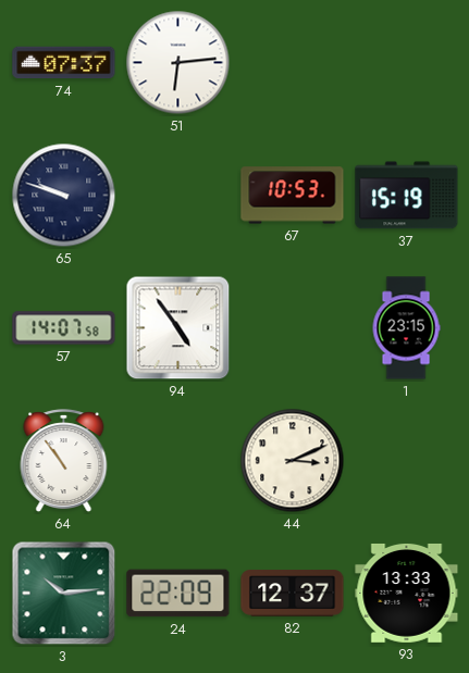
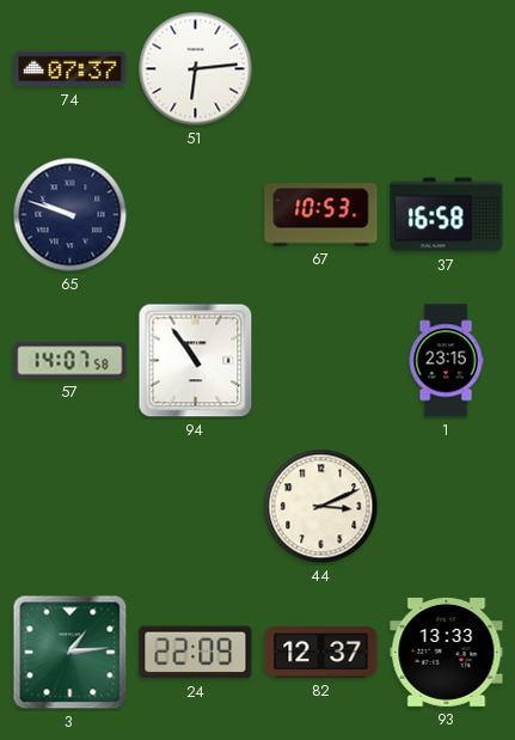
37: 15:19 -> 16:58
94: 4:54 -> 10:54
64: 10:54 -> none
3: 10:14 -> 1:14
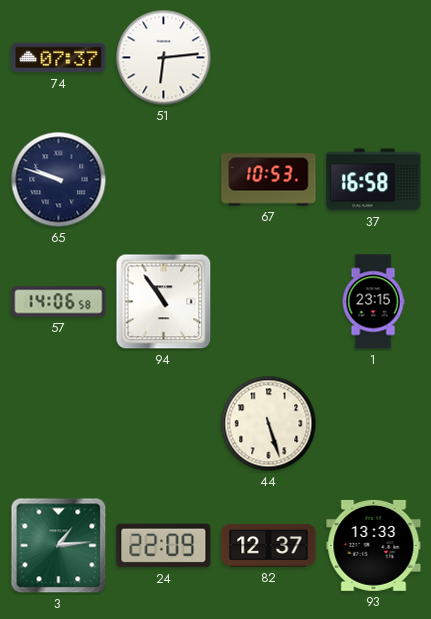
57: 14:07 -> 14:06
44: 3:11 -> 5:27
